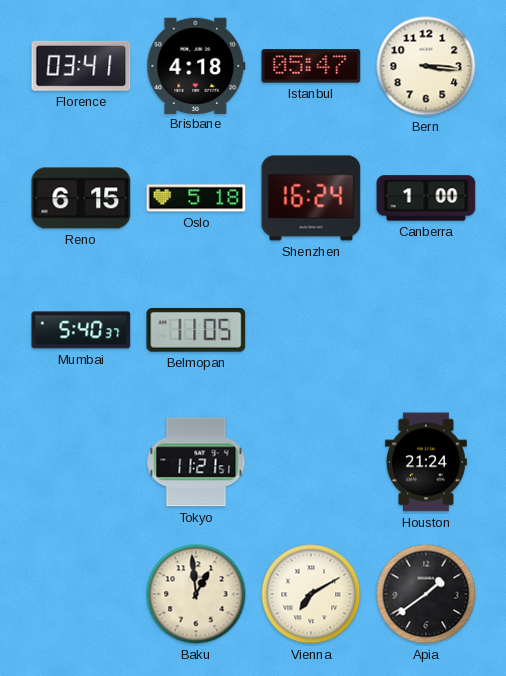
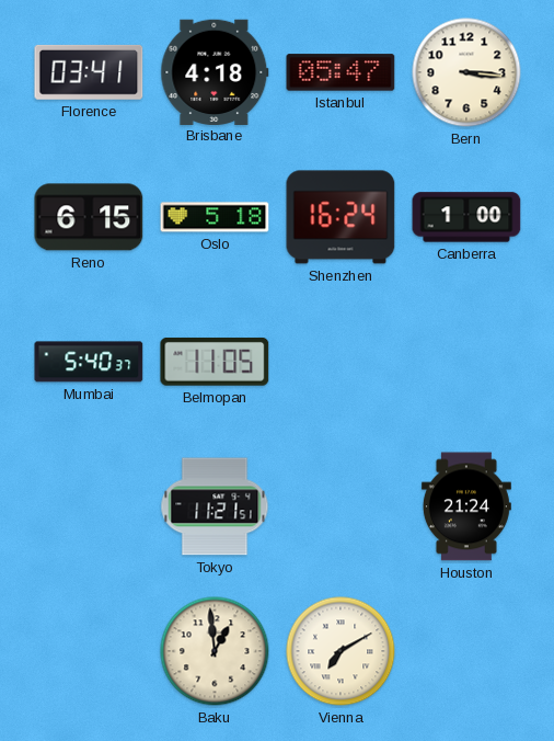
Apia: 1:39 -> none
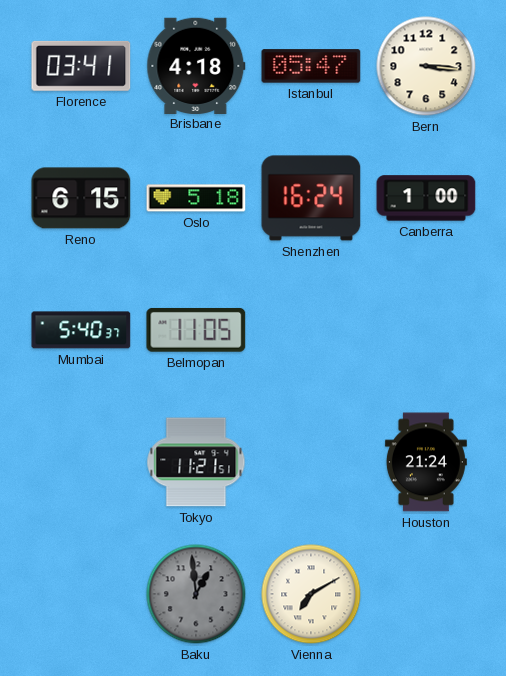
Baku dial: cream -> grey
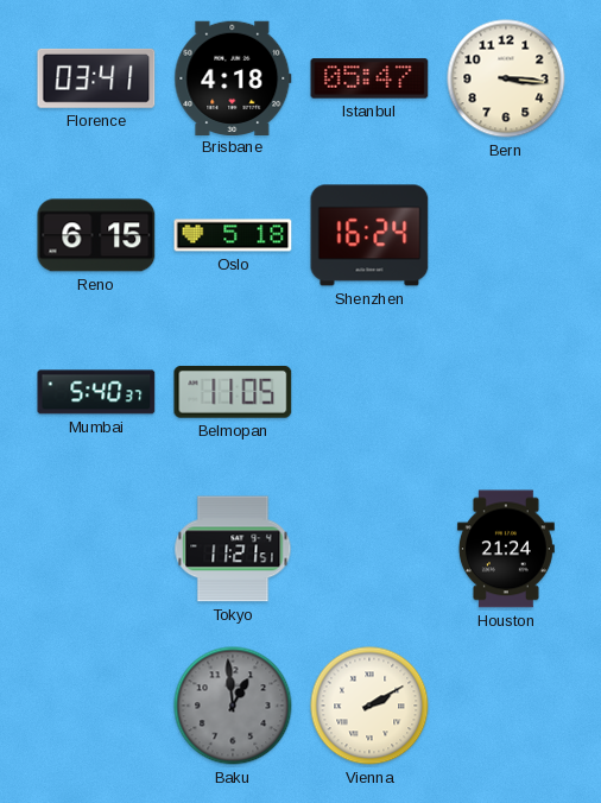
Canberra: 1:00 -> none
Vienna: 7:10 -> 2:10
